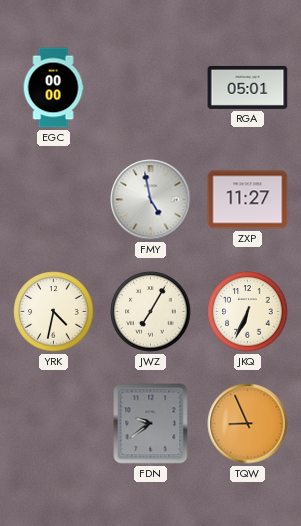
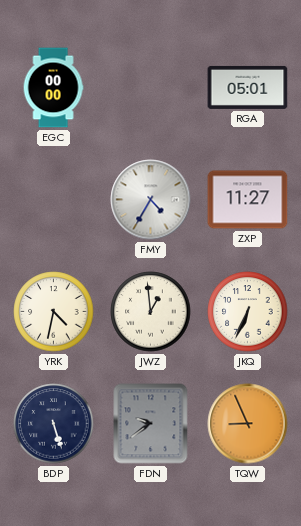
FMY: 4:58 -> 4:35
JWZ: 7:05 -> 12:59
BDP: none -> 5:27
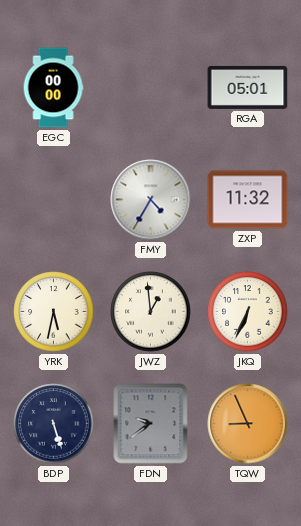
ZXP: 11:27 -> 11:32
YRK: 4:32 -> 5:32
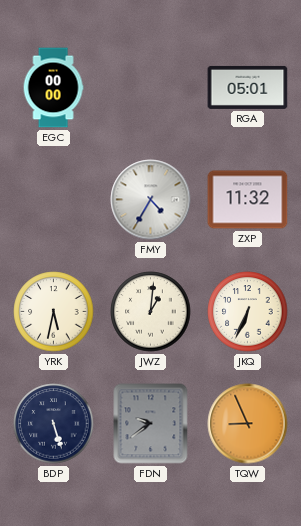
JWZ: 12:59 -> 1:01
